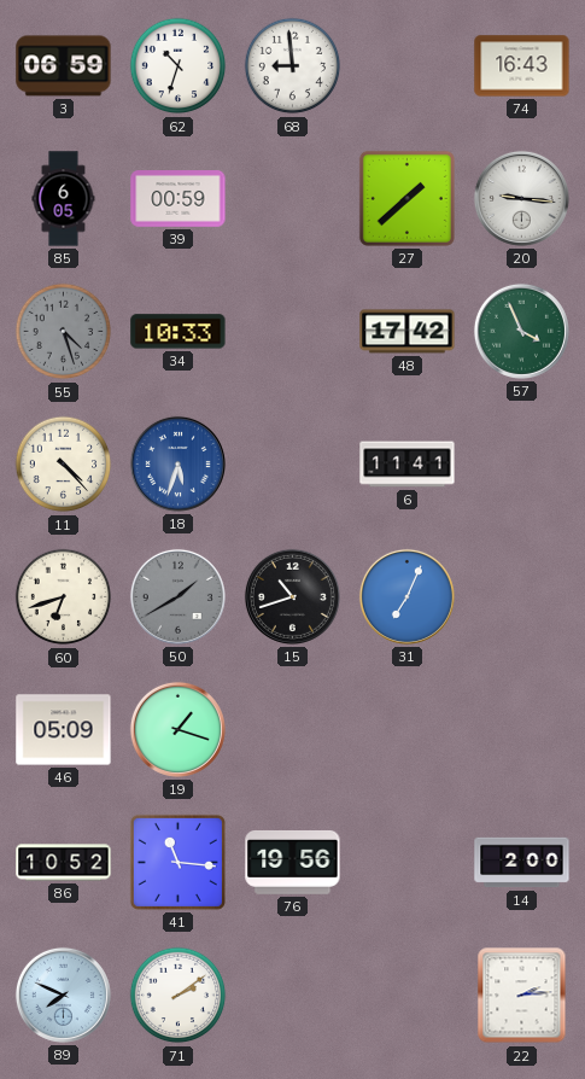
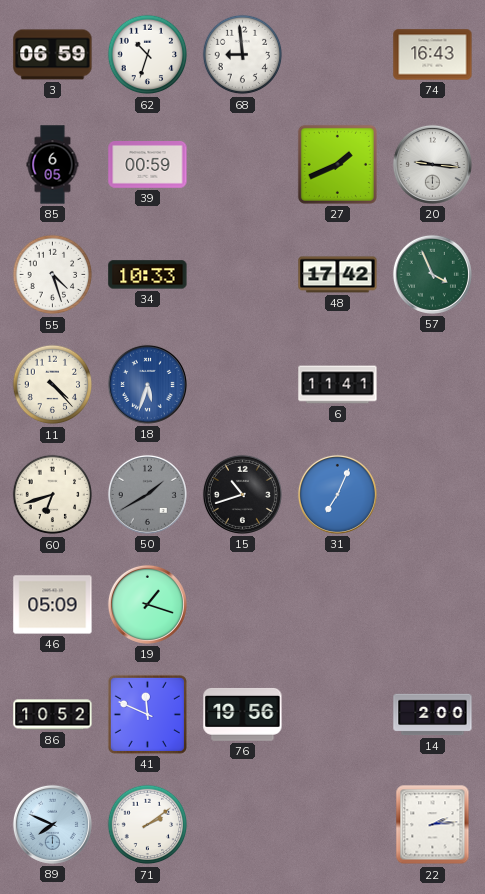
27: 1:38 -> 1:41
55 dial: grey -> white
41: 11:16 -> 11:49
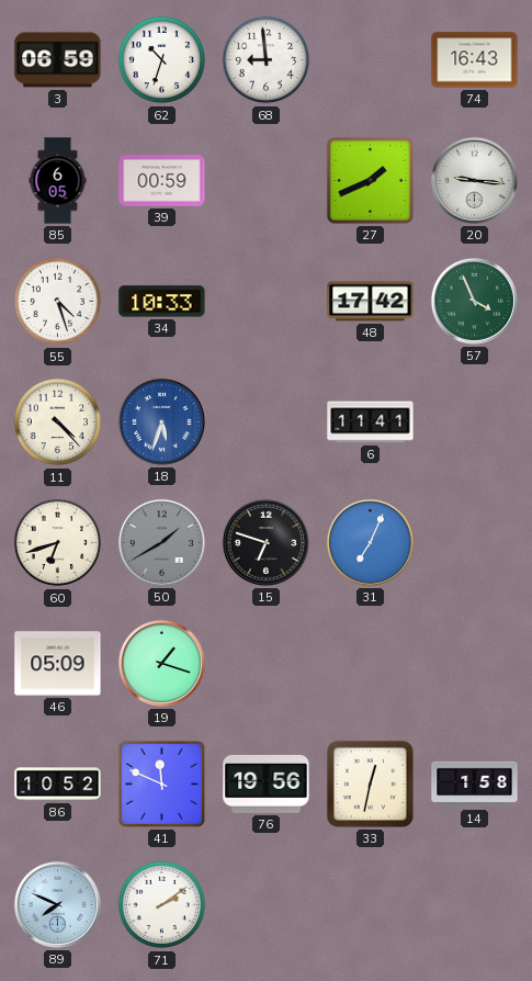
15: 10:42 -> 6:48
33: none -> 12:32
14: 2:00 -> 1:58
22: 2:14 -> none
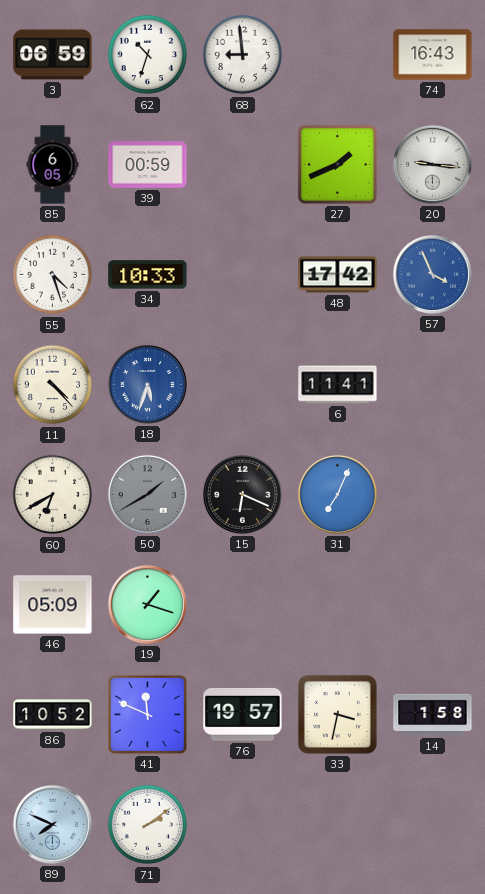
57 dial: green -> blue
60: 6:42 -> 6:40
15: 6:48 -> 6:19
76: 19:56 -> 19:57
33: 12:32 -> 3:32
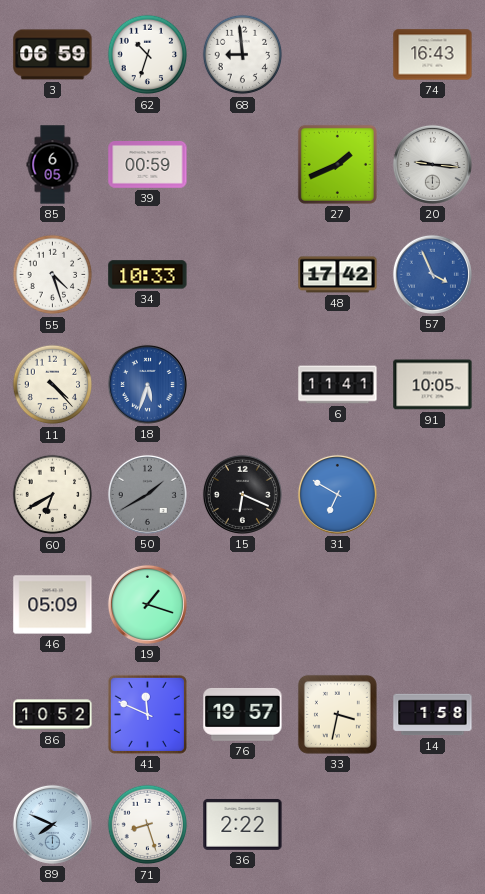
91: none -> 10:05
31: 7:04 -> 6:50
71: 2:09 -> 8:27
36: none -> 2:22
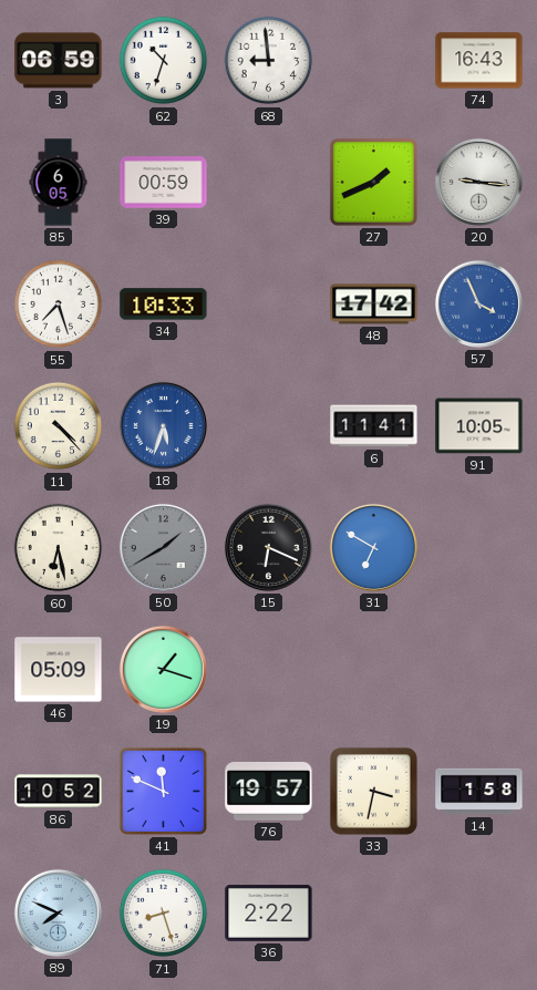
55: 4:27 -> 7:27
60: 6:40 -> 6:28
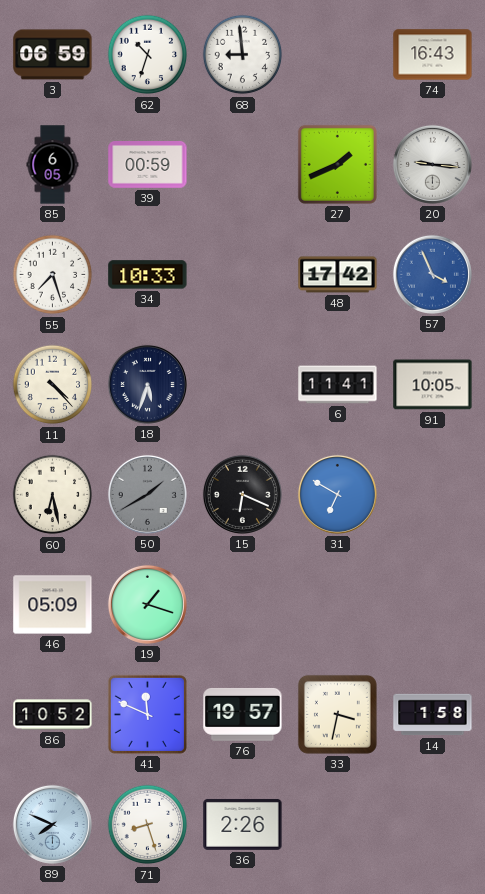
18 dial: blue -> navy
36: 2:22 -> 2:26
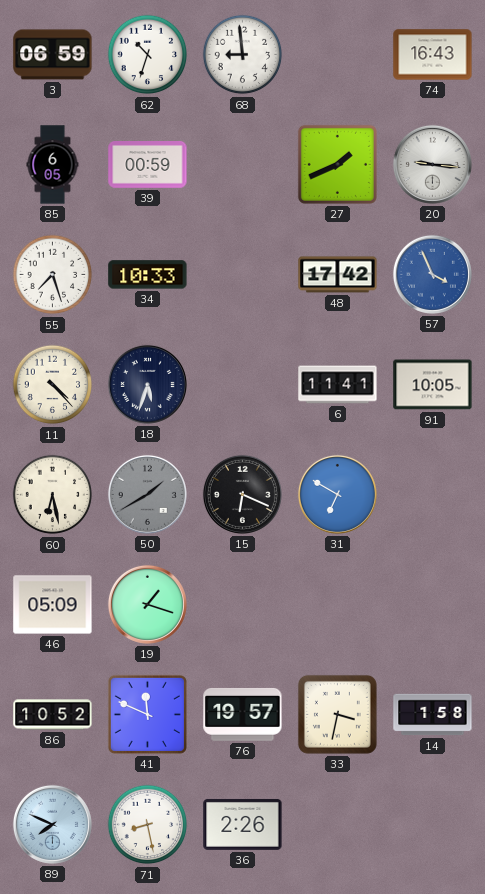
71: 8:27 -> 8:28
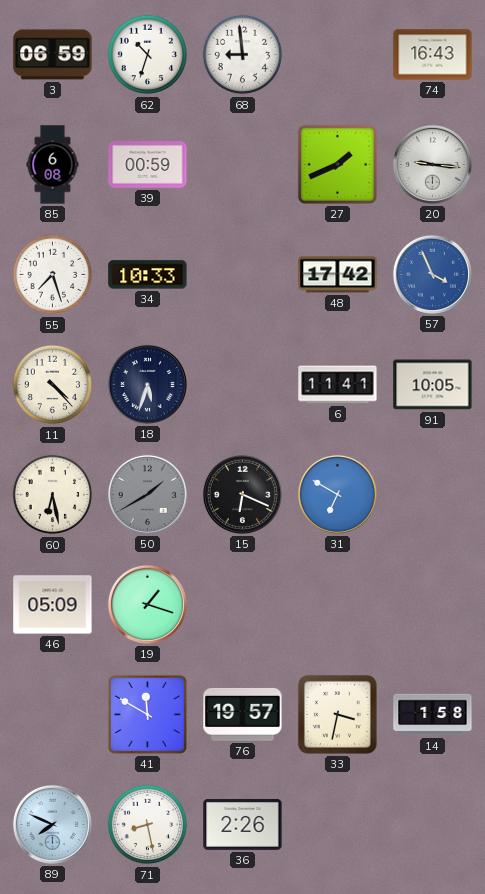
85: 6:05 -> 6:08
86: 10:52 -> none
41: 11:49 -> 11:50
